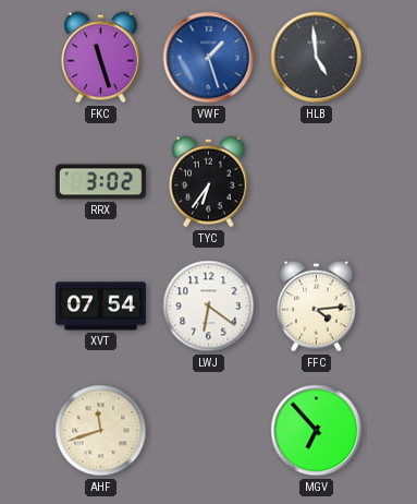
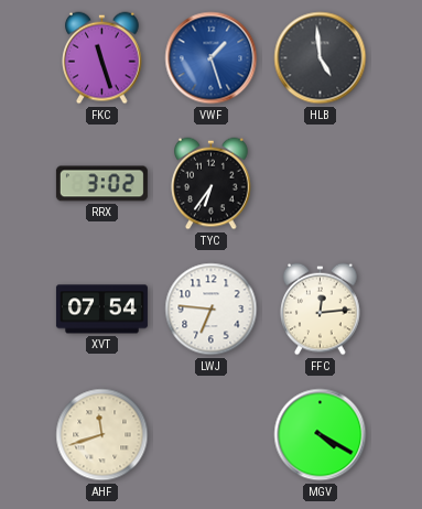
LWJ: 6:21 -> 6:46
FFC: 4:14 -> 12:14
MGV: 6:53 -> 4:20
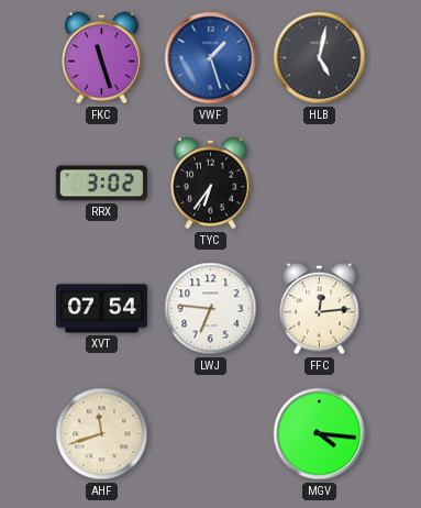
HLB: 4:59 -> 5:02
MGV: 4:20 -> 4:16
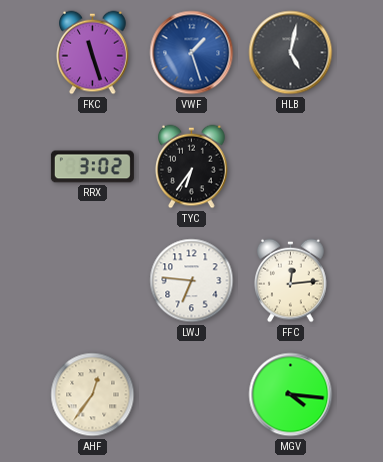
XVT: 07:54 -> none
AHF: 11:42 -> 12:36
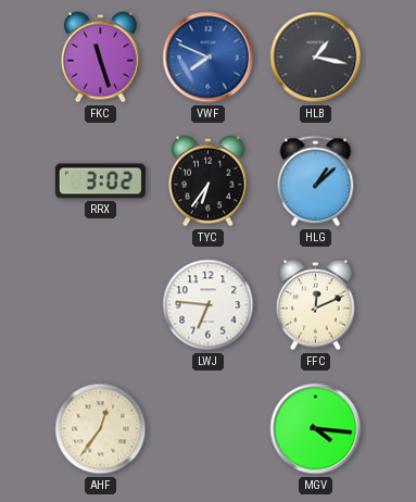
VWF: 1:27 -> 7:49
HLB: 5:02 -> 1:17
HLG: none -> 1:08
FFC: 12:14 -> 12:11
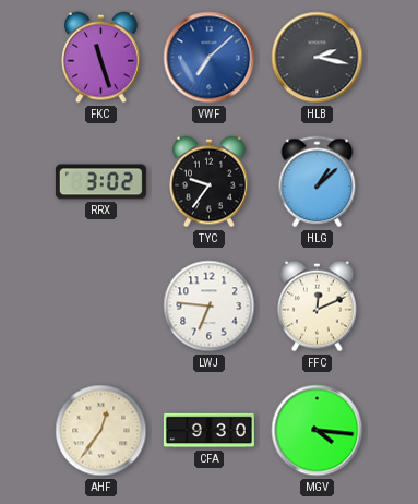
VWF: 7:49 -> 7:08
HLB: 1:17 -> 2:17
TYC: 6:36 -> 9:36
CFA: none -> 9:30
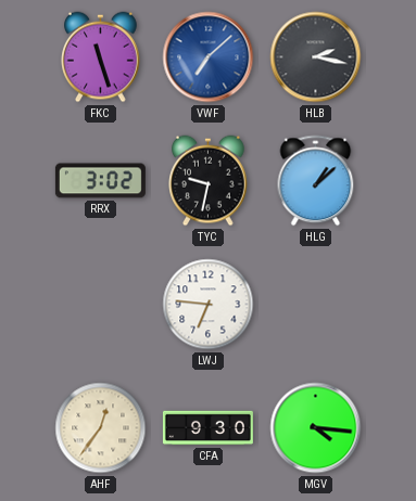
TYC: 9:36 -> 9:32
FFC: 12:11 -> none
